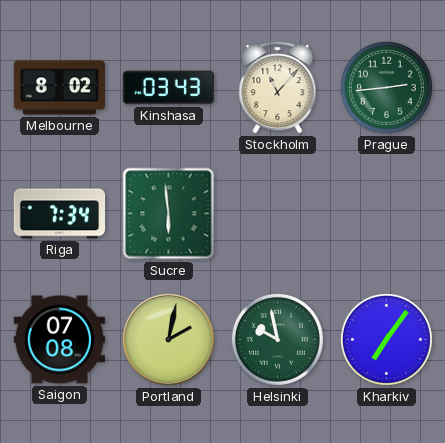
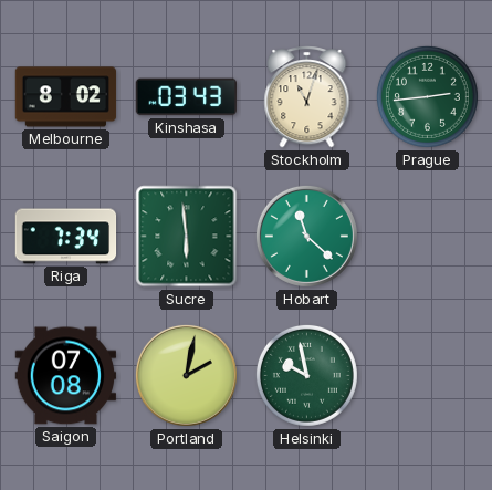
Stockholm: 11:07 -> 11:03
Hobart: none -> 11:22
Kharkiv: 7:06 -> none
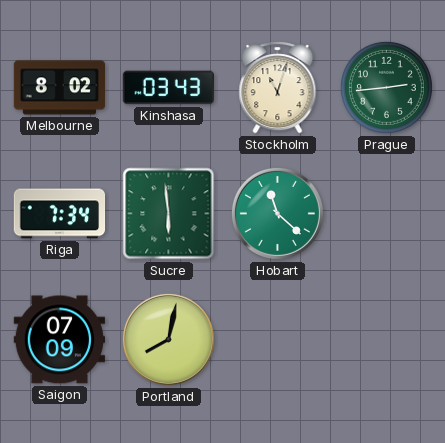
Saigon: 07:08 -> 07:09
Portland: 2:02 -> 8:02
Helsinki: 9:58 -> none
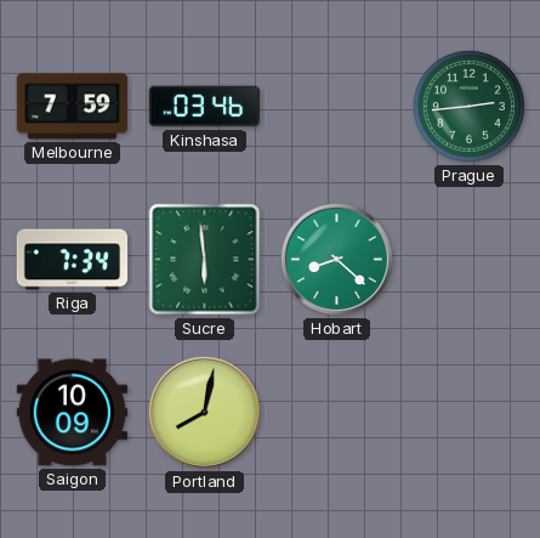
Melbourne: 8:02 -> 7:59
Kinshasa: 03:43 -> 03:46
Stockholm: 11:03 -> none
Hobart: 11:22 -> 8:22
Saigon: 07:09 -> 10:09
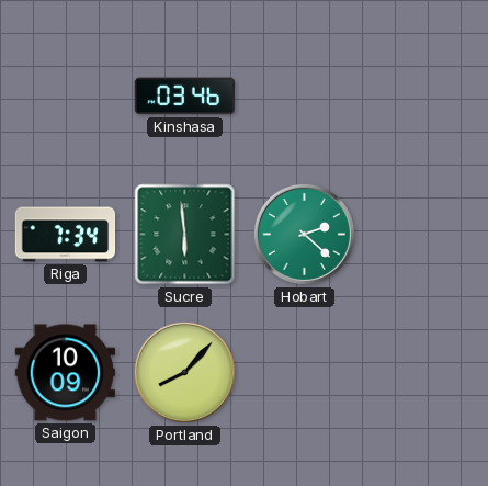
Melbourne: 7:59 -> none
Prague: 2:44 -> none
Hobart: 8:22 -> 2:22
Portland: 8:02 -> 8:07
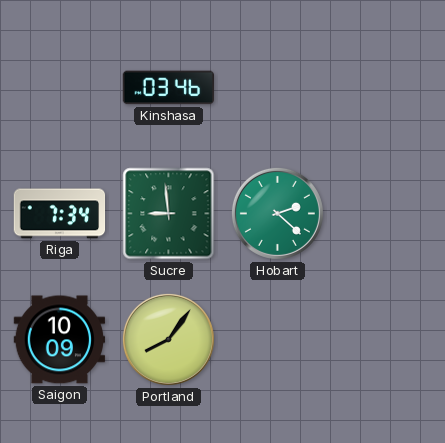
Sucre: 5:59 -> 8:59
Portland: 8:07 -> 8:06
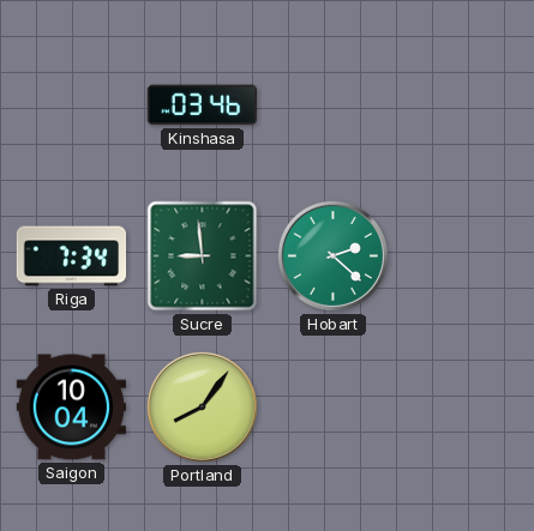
Saigon: 10:09 -> 10:04
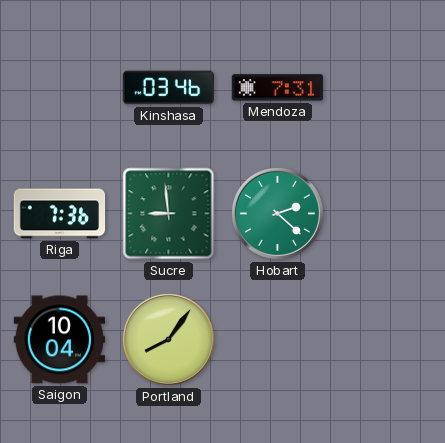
Mendoza: none -> 7:31
Riga: 7:34 -> 7:36
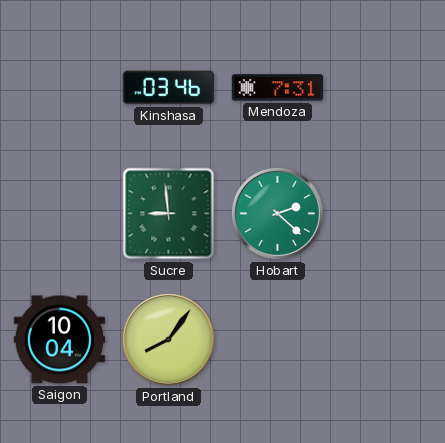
Riga: 7:36 -> none
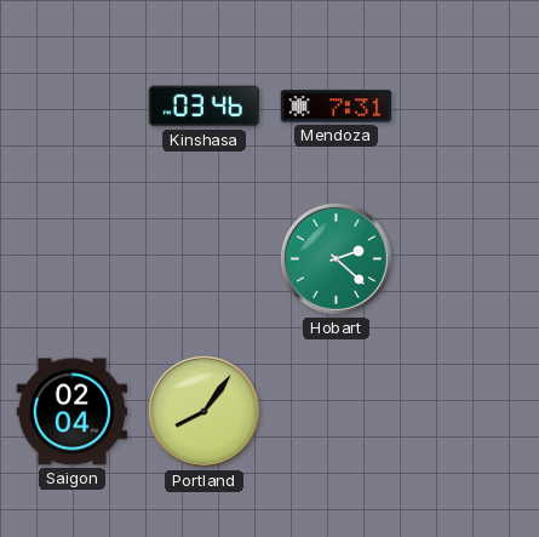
Sucre: 8:59 -> none
Saigon: 10:04 -> 02:04
